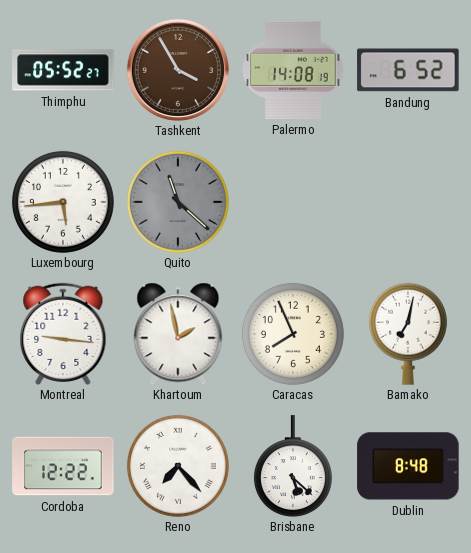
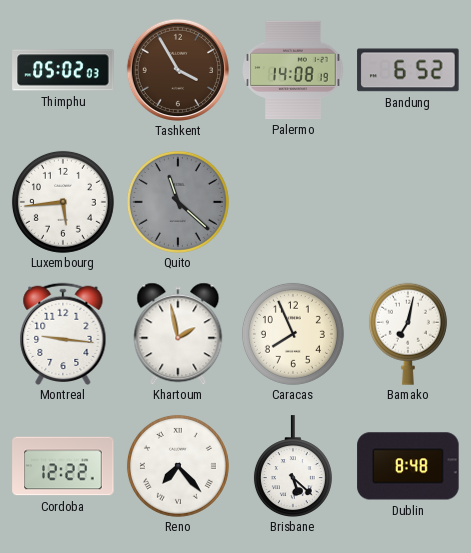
Thimphu: 05:52 -> 05:02
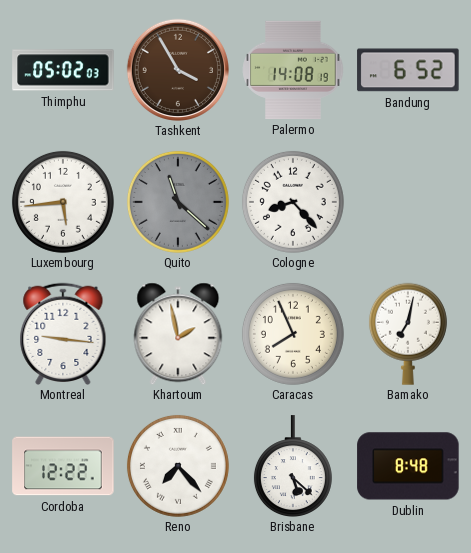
Cologne: none -> 8:23
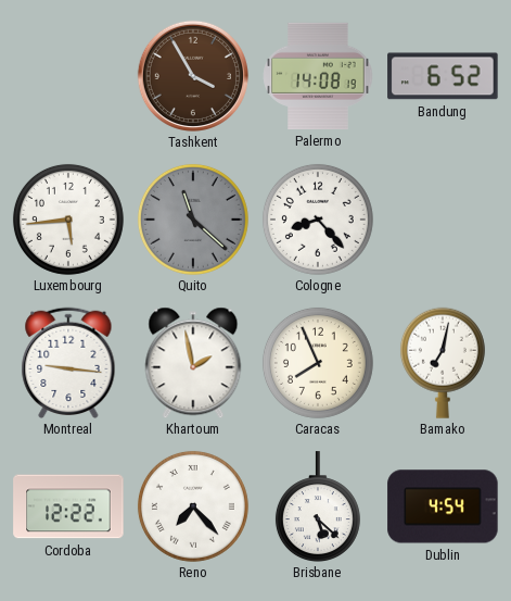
Thimphu: 05:02 -> none
Dublin: 8:48 -> 4:54
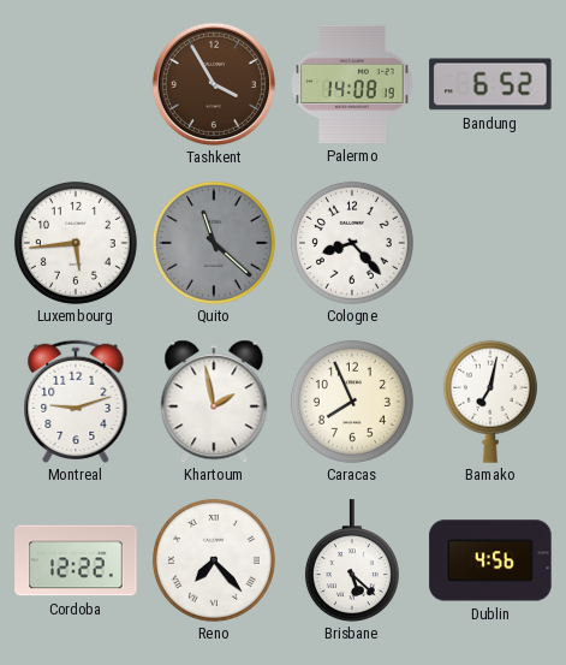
Montreal: 9:16 -> 9:12
Dublin: 4:54 -> 4:56
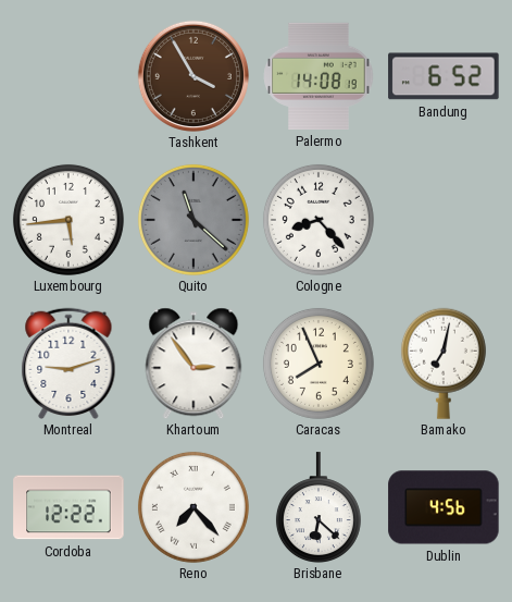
Khartoum: 1:58 -> 2:54
Brisbane: 5:22 -> 6:22
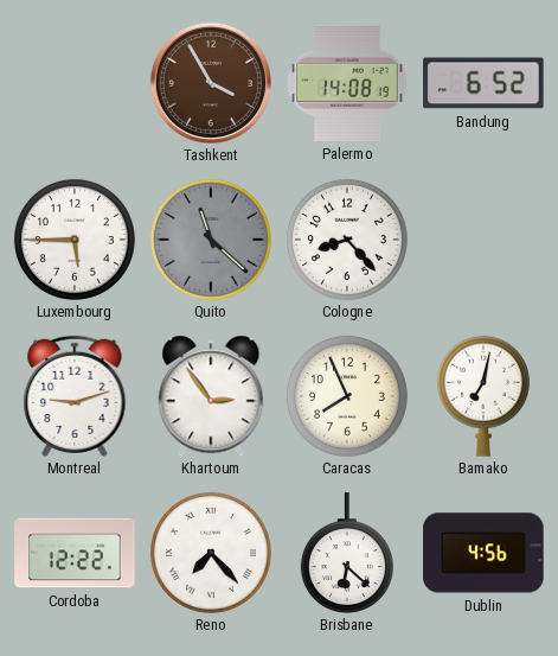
Luxembourg: 5:44 -> 5:45
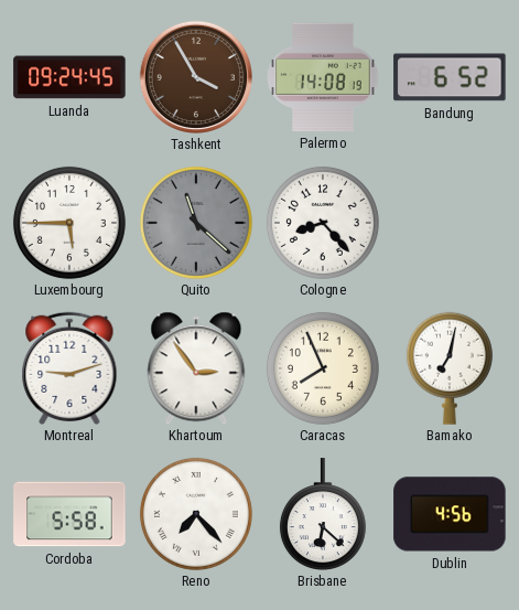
Luanda: none -> 09:24
Cordoba: 12:22 -> 5:58
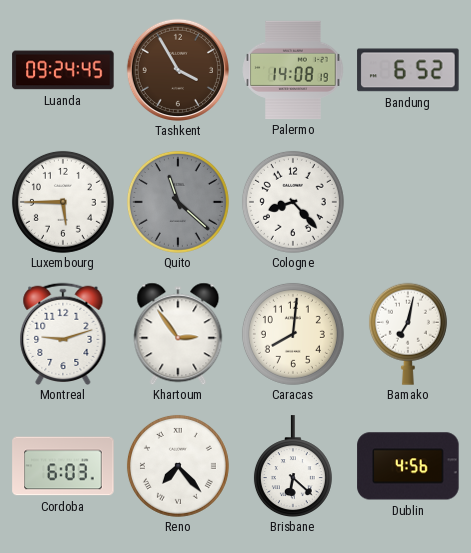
Caracas: 7:56 -> 8:01
Cordoba: 5:58 -> 6:03
